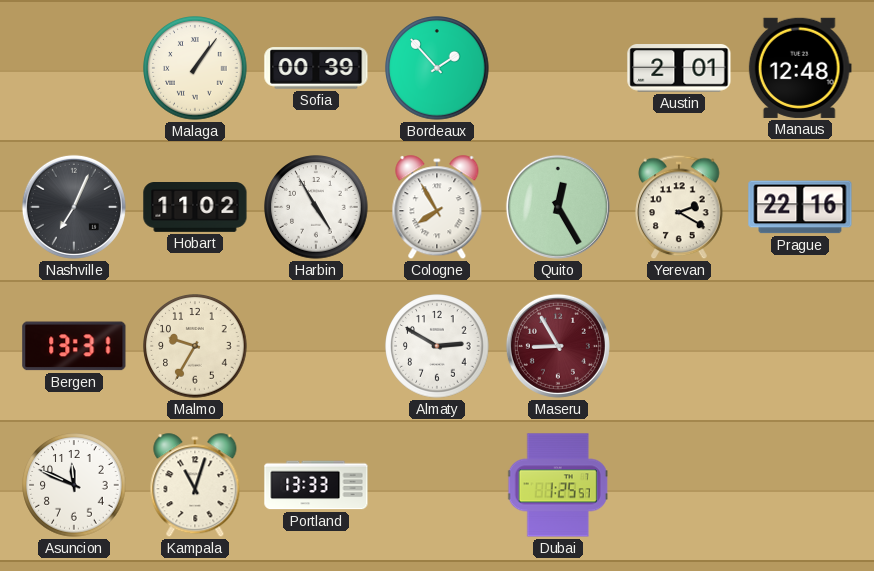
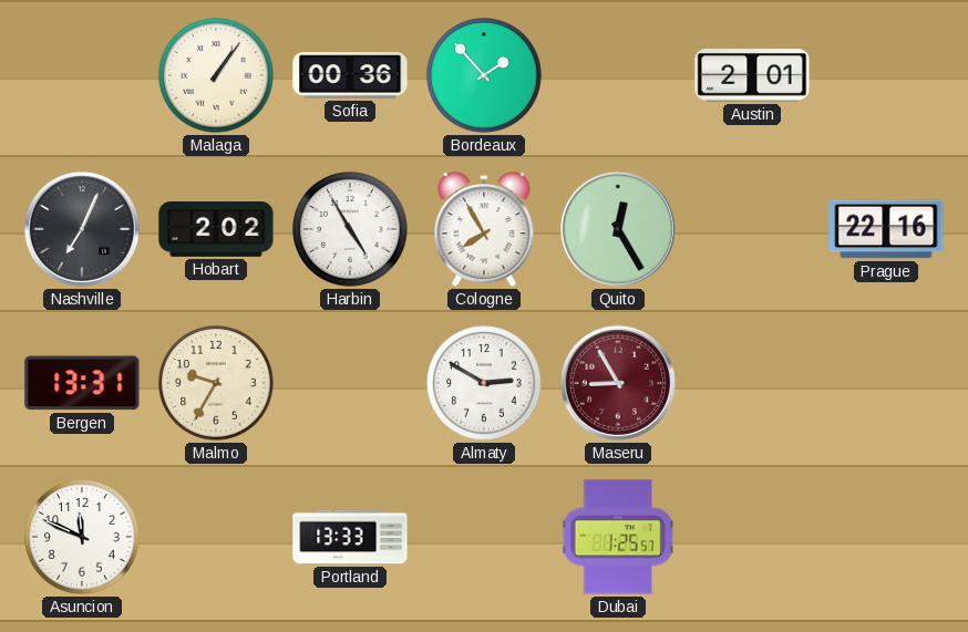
Sofia: 00:39 -> 00:36
Manaus: 12:48 -> none
Hobart: 11:02 -> 2:02
Yerevan: 2:20 -> none
Kampala: 11:03 -> none
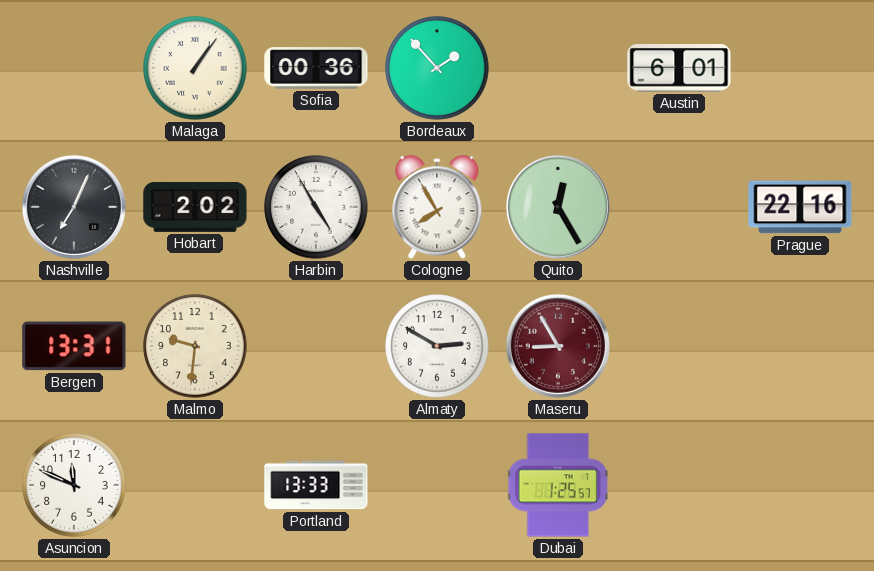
Austin: 2:01 -> 6:01
Malmo: 9:35 -> 9:31
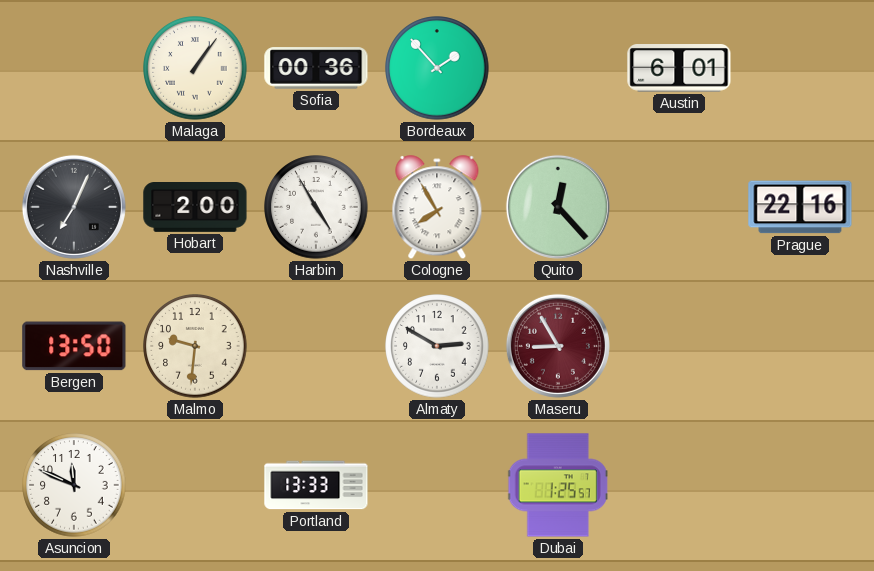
Hobart: 2:02 -> 2:00
Quito: 12:25 -> 12:23
Bergen: 13:31 -> 13:50
